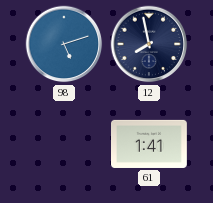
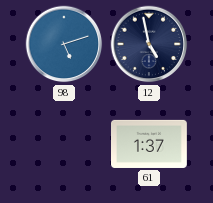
12: 7:58 -> 4:58
61: 1:41 -> 1:37
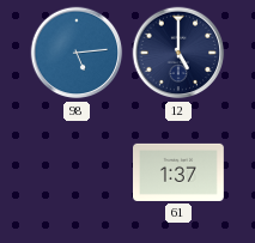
98: 5:12 -> 5:14
12: 4:58 -> 5:00
